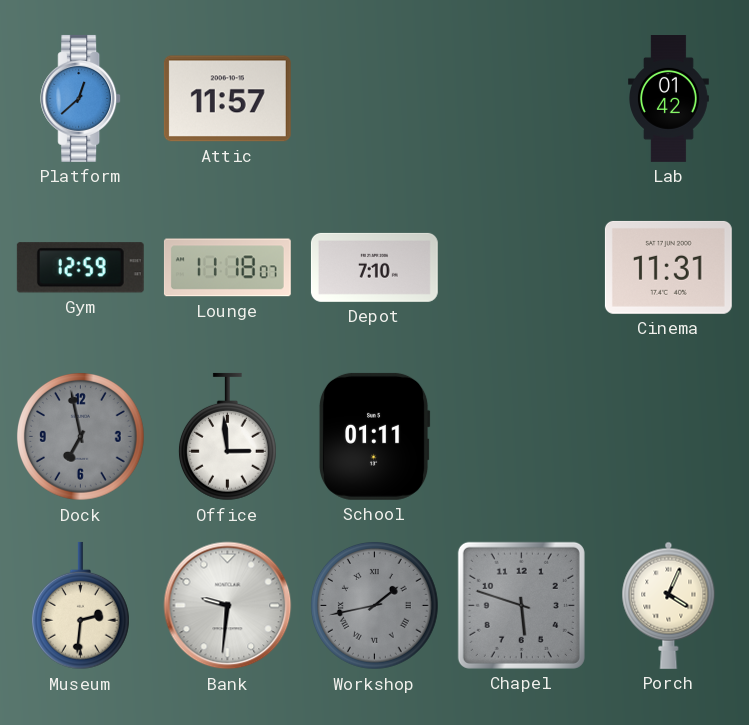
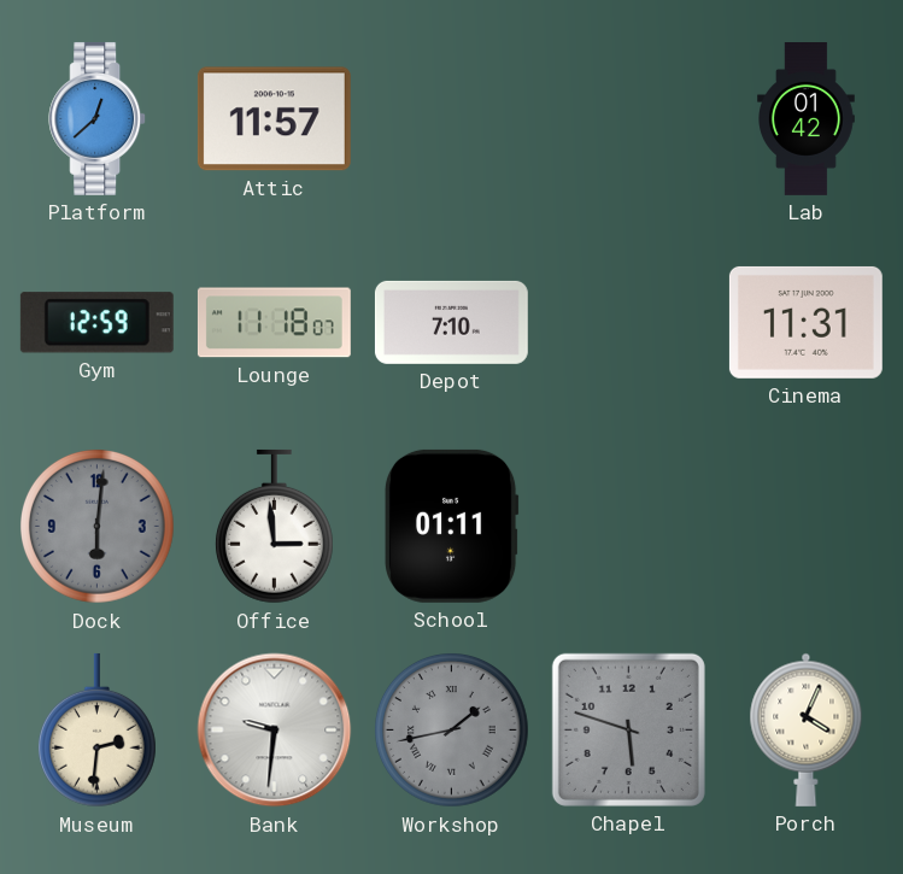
Dock: 6:58 -> 6:01
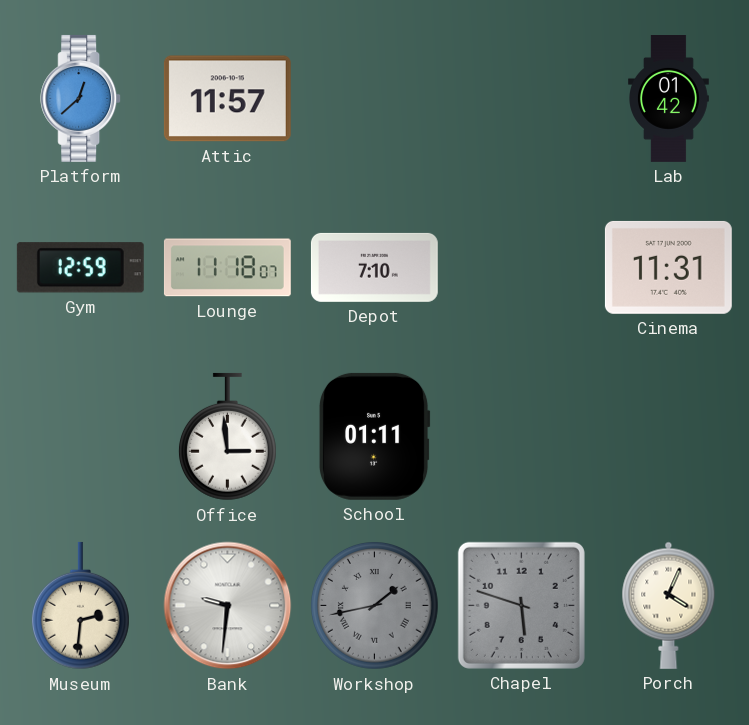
Dock: 6:01 -> none
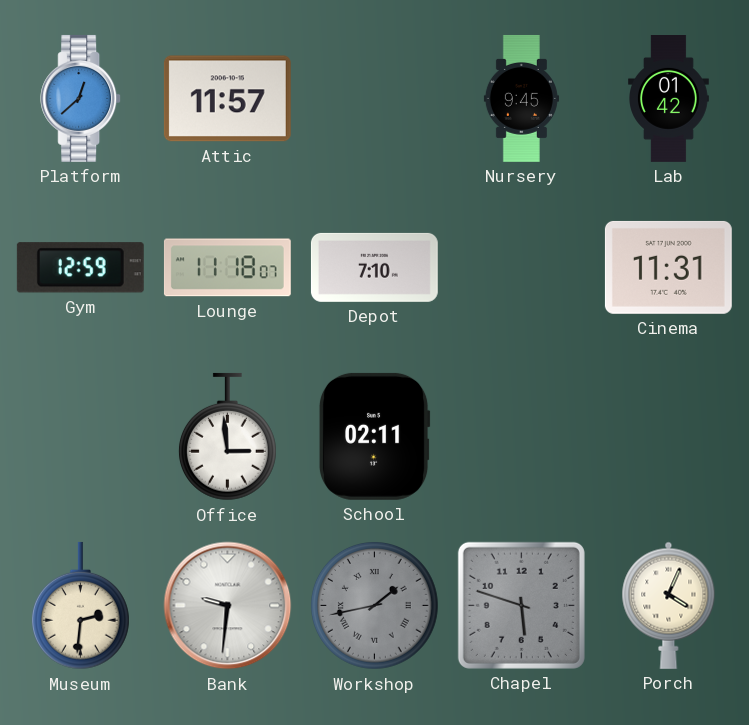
Nursery: none -> 9:45
School: 01:11 -> 02:11
